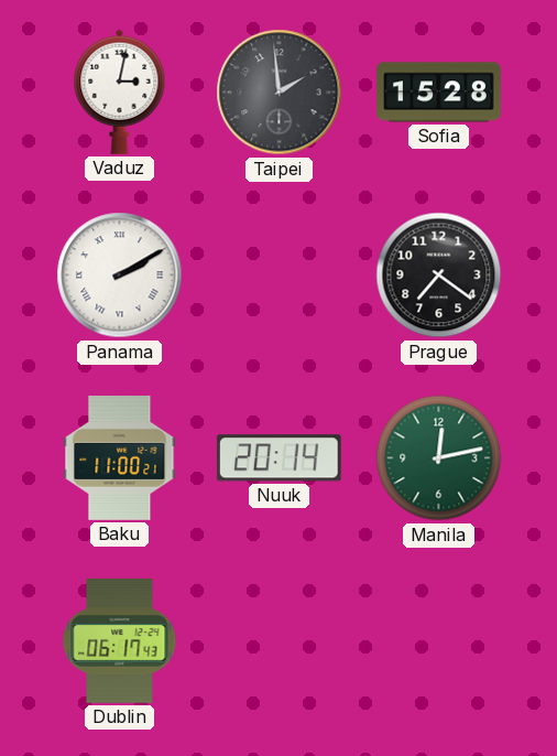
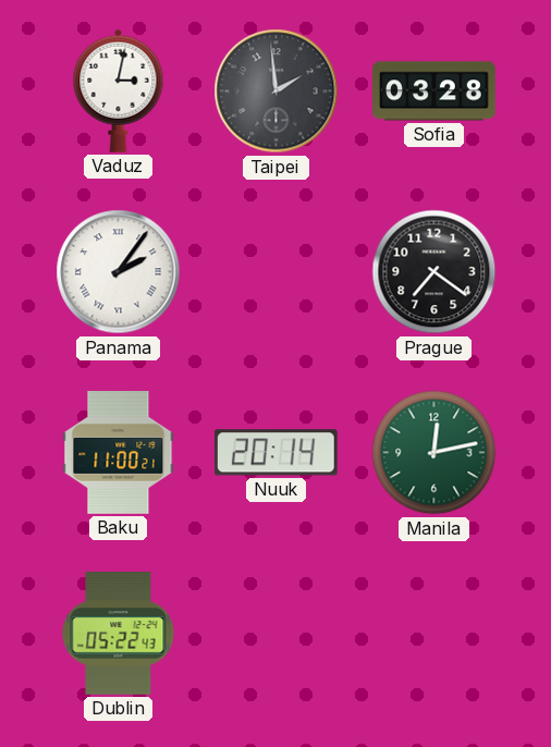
Sofia: 15:28 -> 03:28
Panama: 2:10 -> 2:06
Dublin: 06:17 -> 05:22
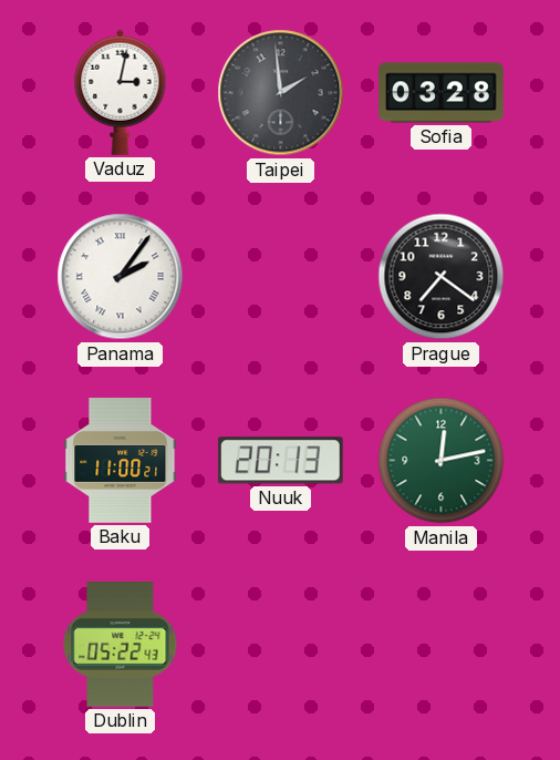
Nuuk: 20:14 -> 20:13
